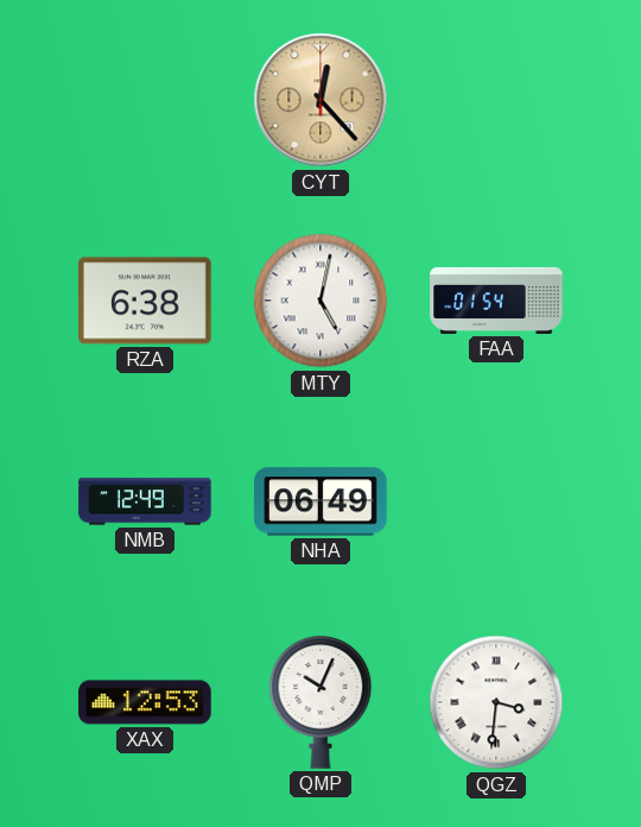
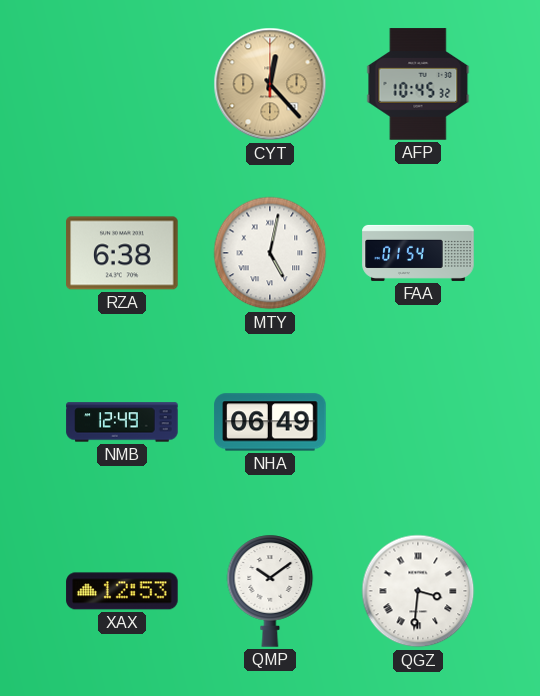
AFP: none -> 10:45
QMP: 10:04 -> 10:09
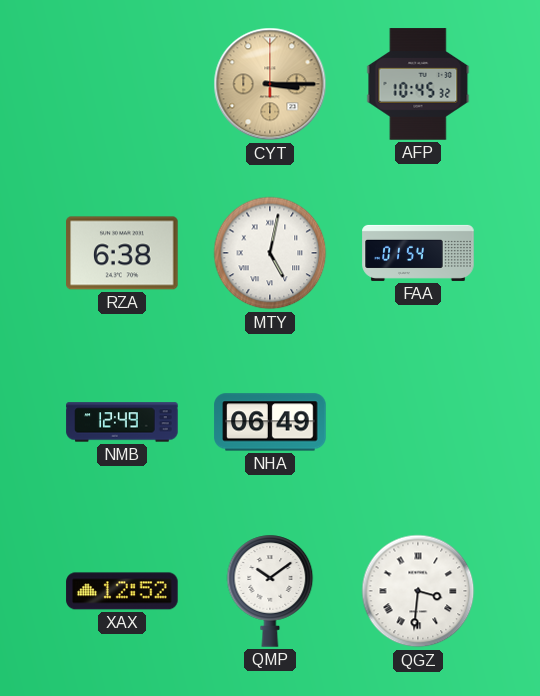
CYT: 12:23 -> 3:15
XAX: 12:53 -> 12:52
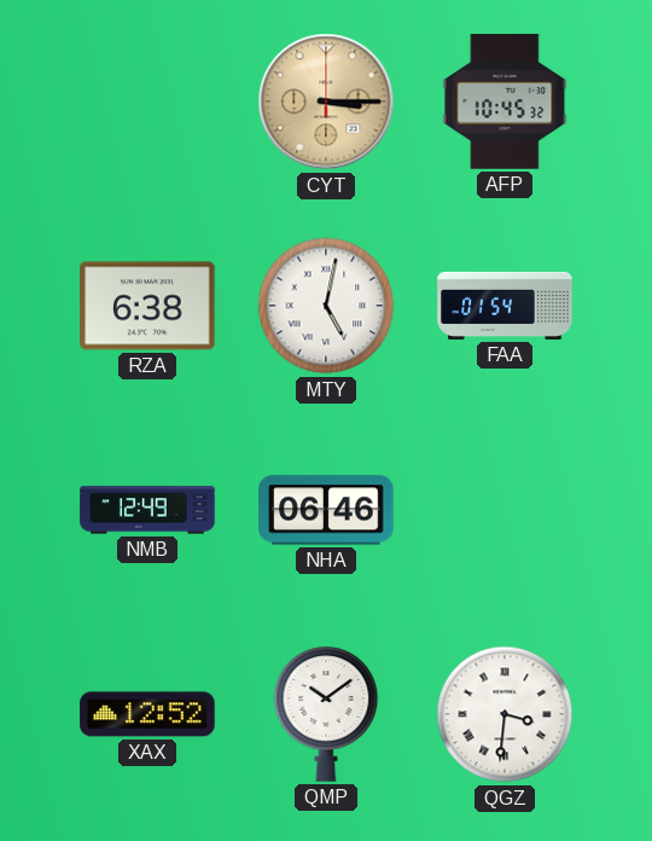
NHA: 06:49 -> 06:46
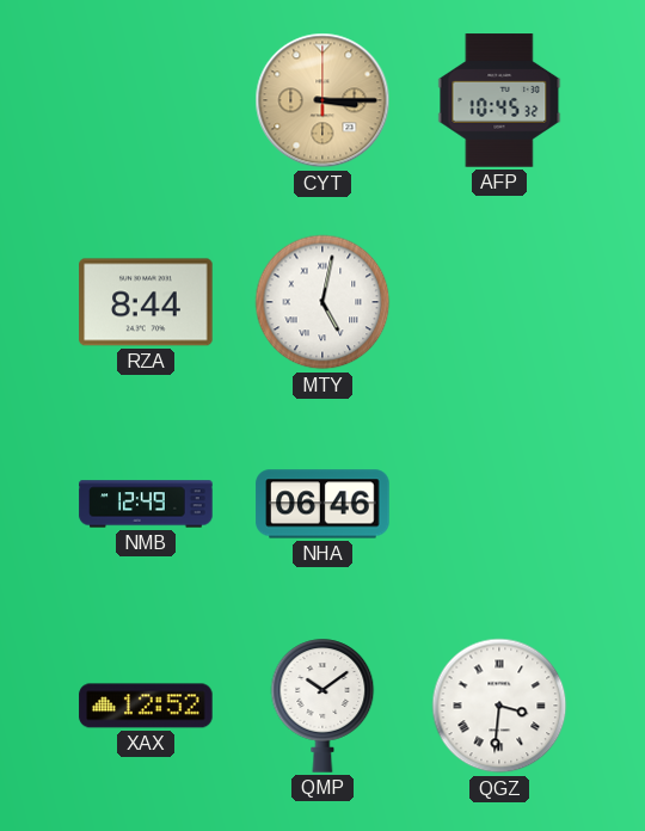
RZA: 6:38 -> 8:44
FAA: 01:54 -> none
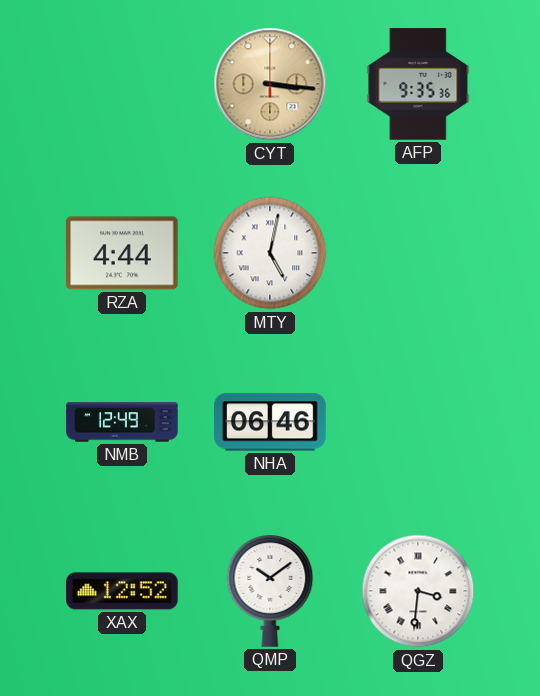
CYT: 3:15 -> 3:16
AFP: 10:45 -> 9:35
RZA: 8:44 -> 4:44
